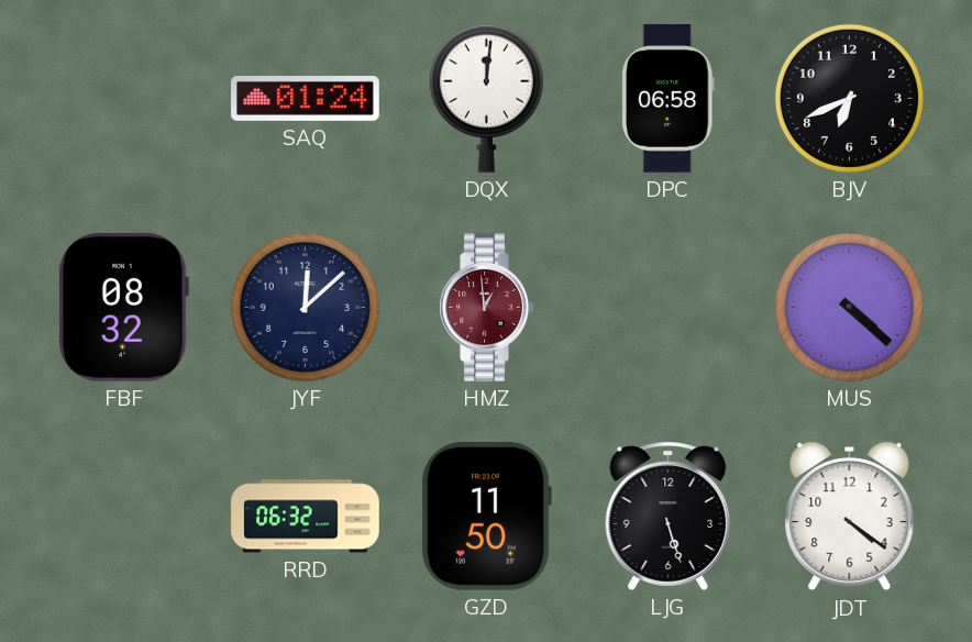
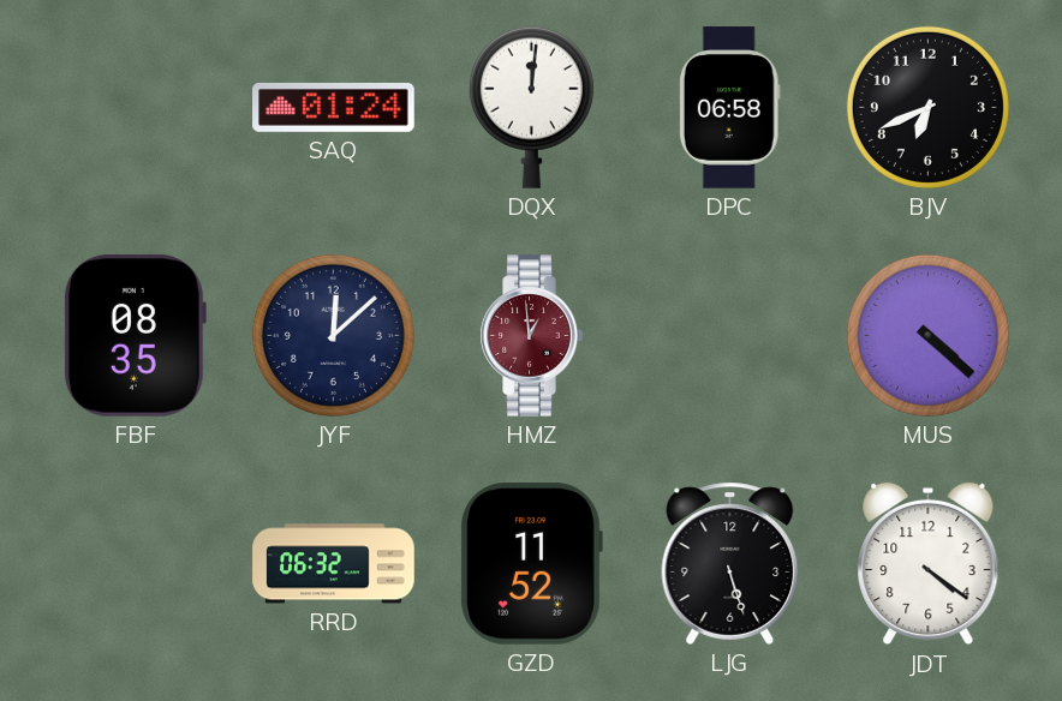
FBF: 08:32 -> 08:35
GZD: 11:50 -> 11:52
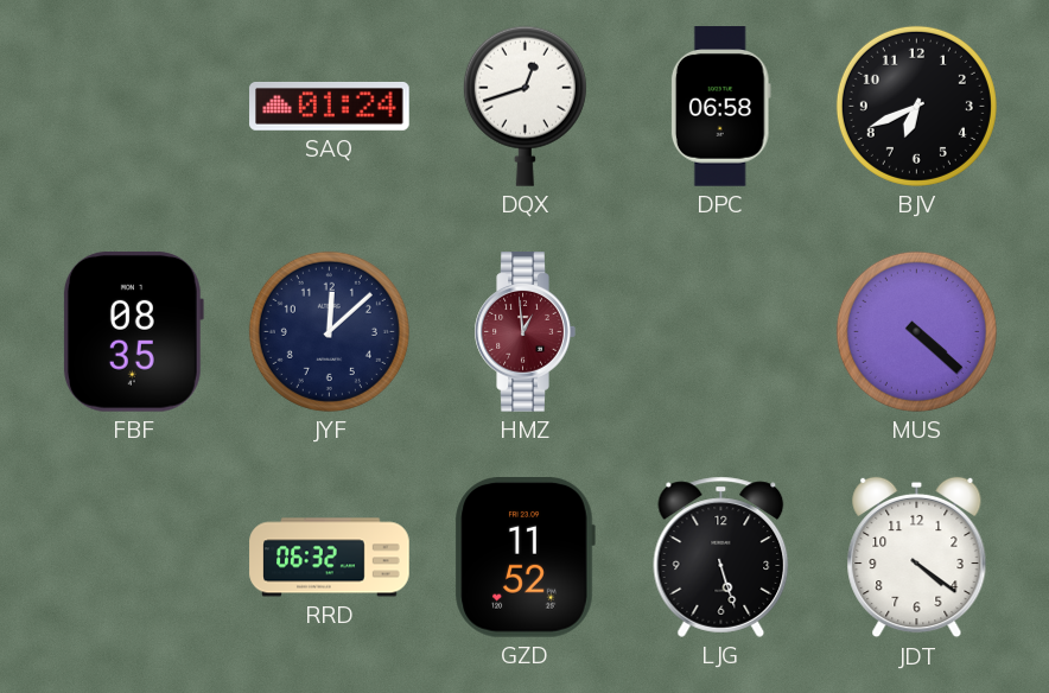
DQX: 12:01 -> 12:42
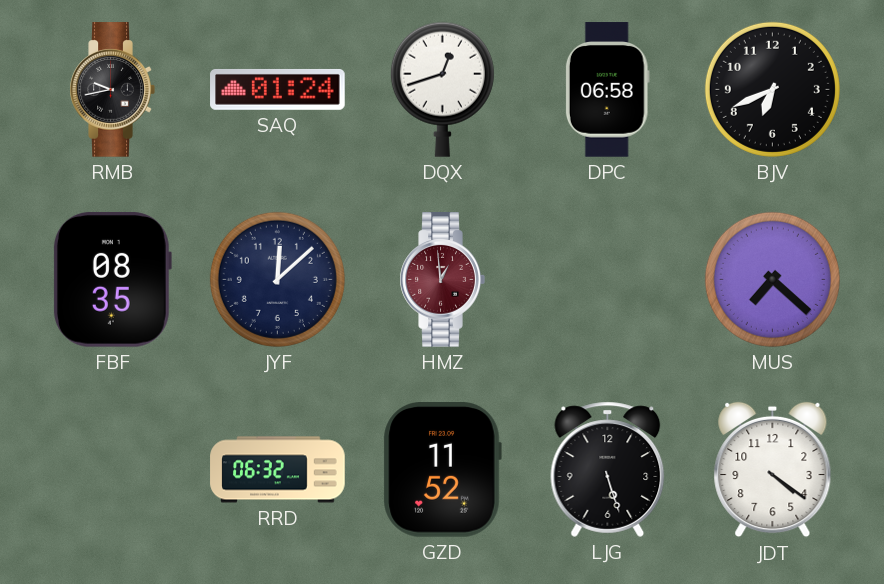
RMB: none -> 9:43
MUS: 4:22 -> 7:22
